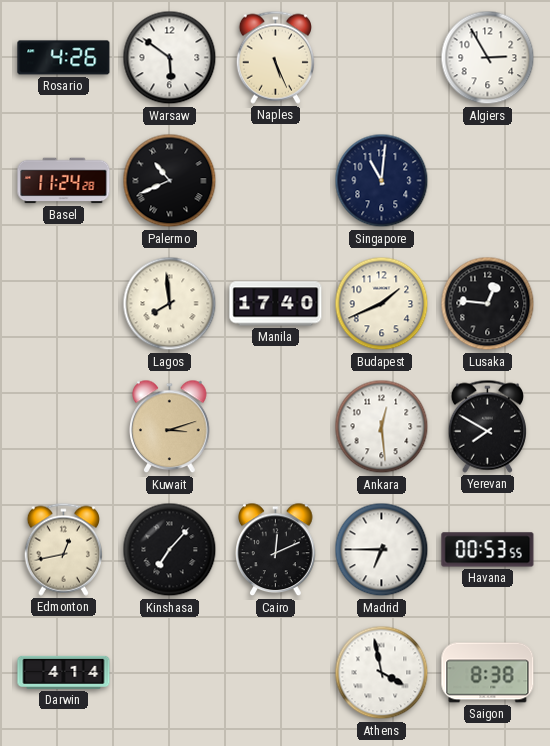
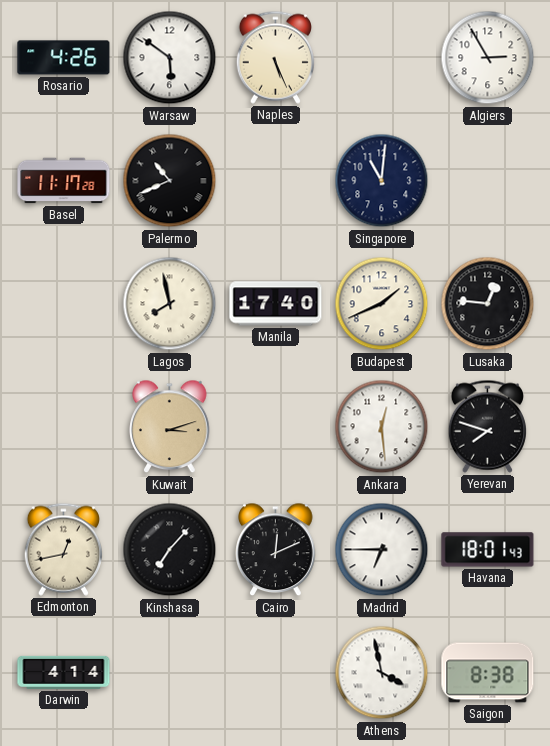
Basel: 11:24 -> 11:17
Lagos: 7:59 -> 7:58
Yerevan: 7:50 -> 7:48
Havana: 00:53 -> 18:01
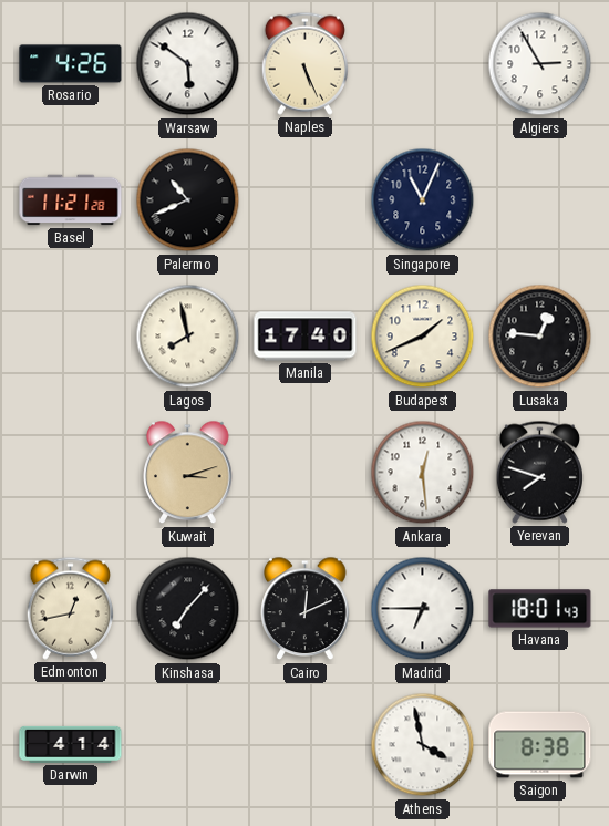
Basel: 11:17 -> 11:21
Singapore: 11:01 -> 11:04
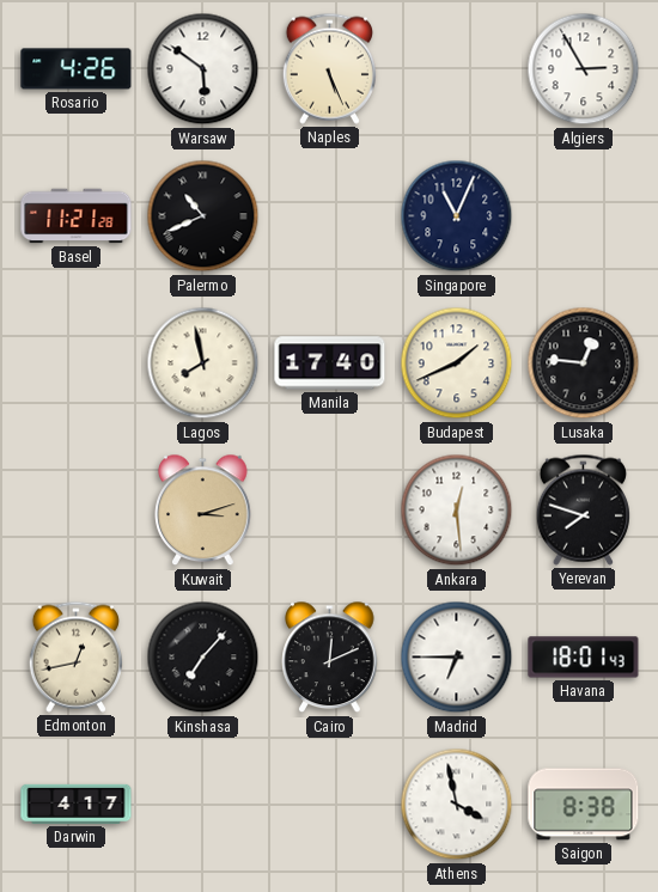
Darwin: 4:14 -> 4:17
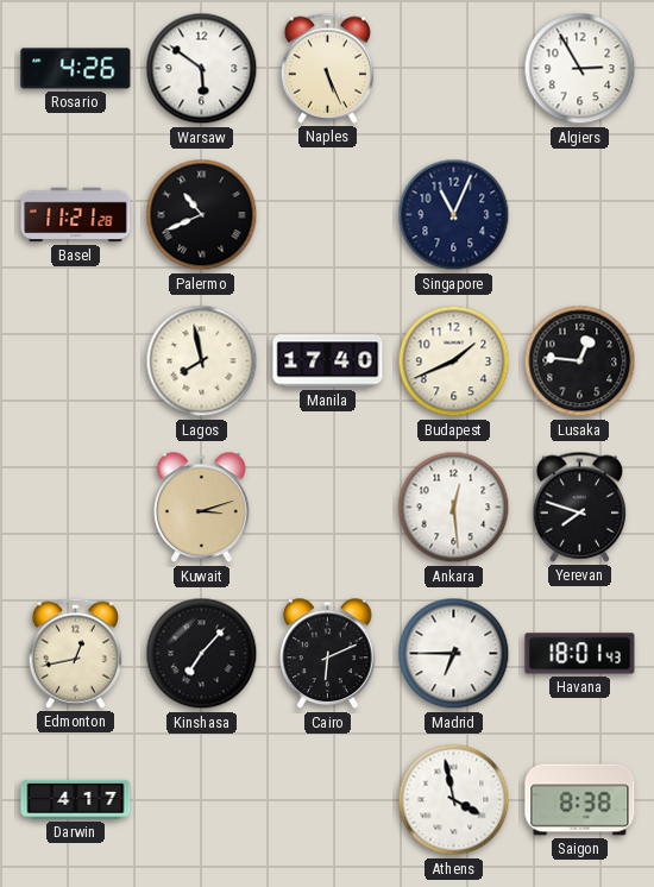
Cairo: 12:11 -> 6:11
